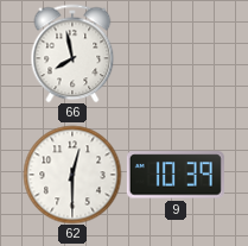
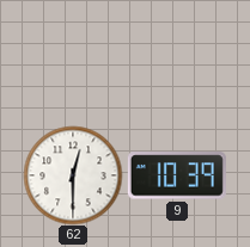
66: 7:58 -> none
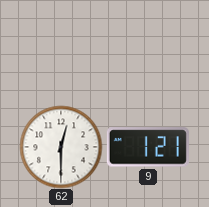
9: 10:39 -> 1:21
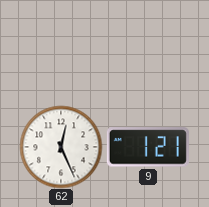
62: 12:30 -> 12:26
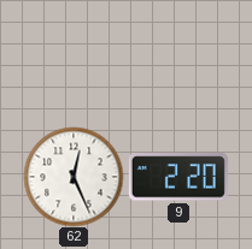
9: 1:21 -> 2:20
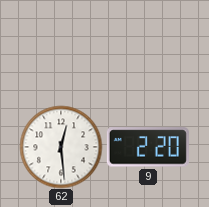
62: 12:26 -> 12:29
